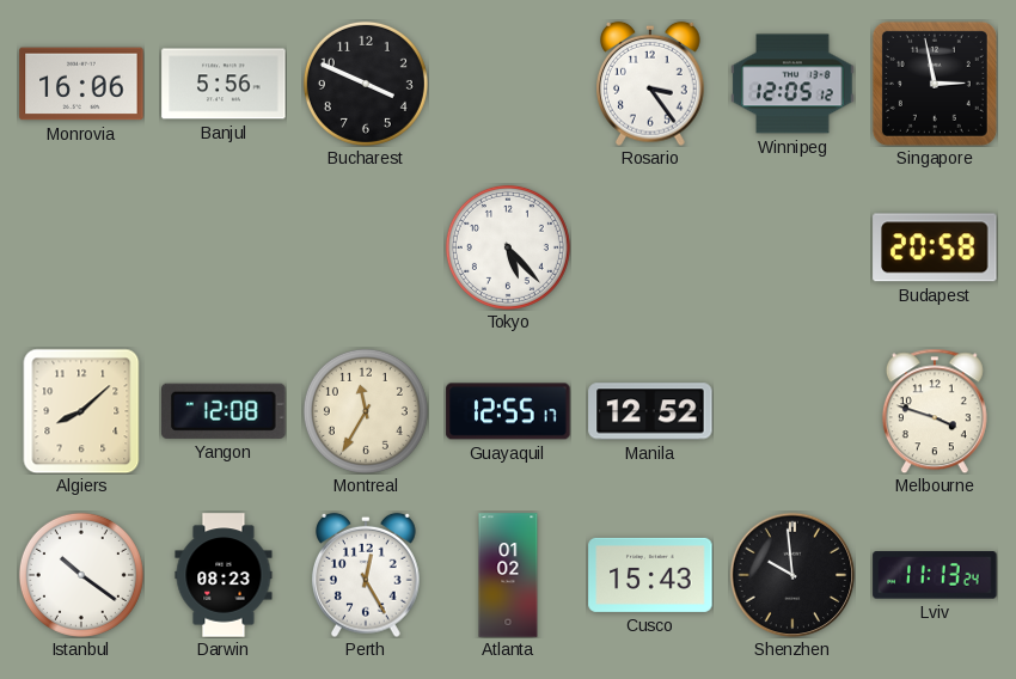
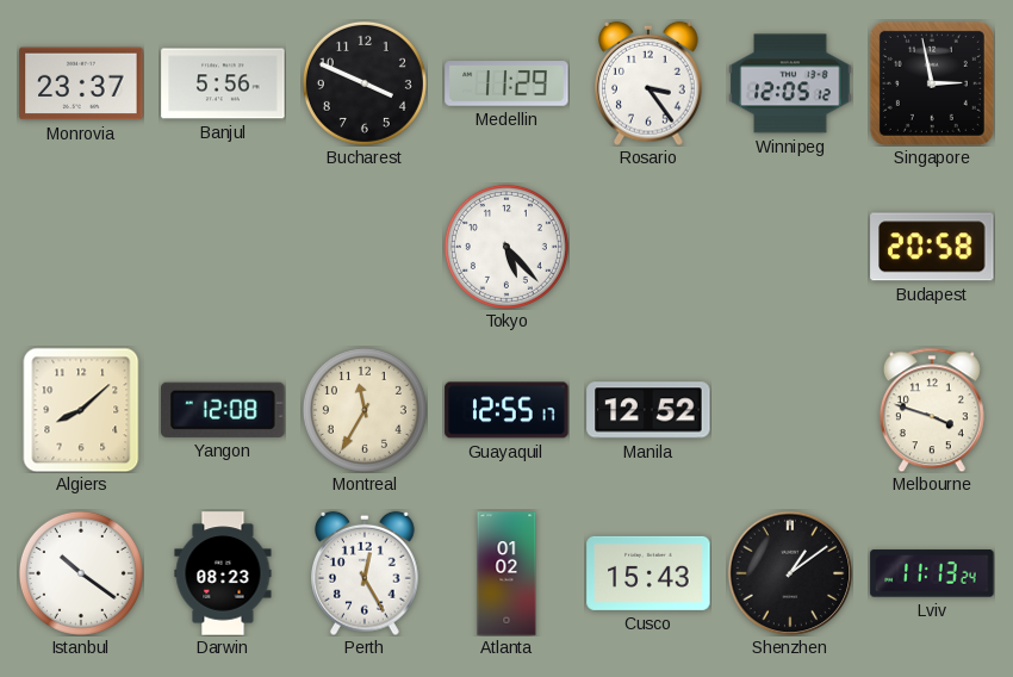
Monrovia: 16:06 -> 23:37
Medellin: none -> 11:29
Shenzhen: 9:59 -> 1:09
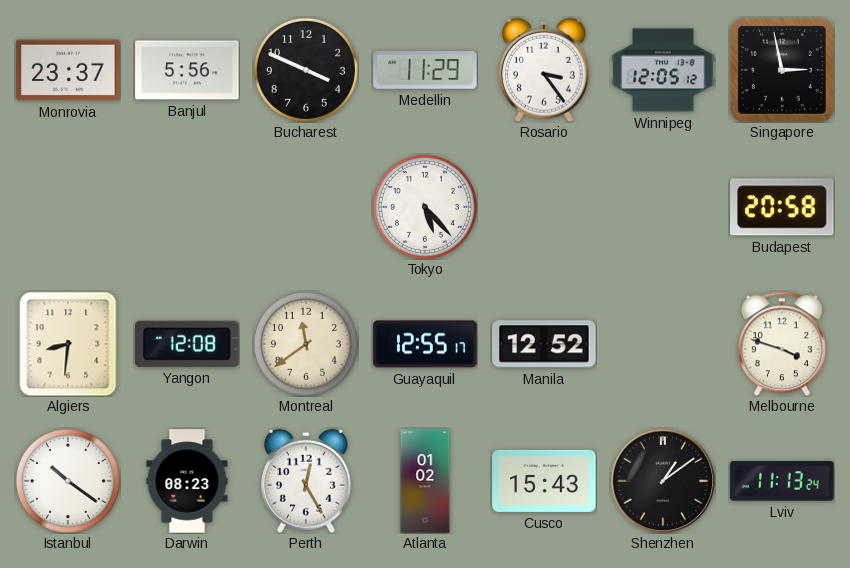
Algiers: 8:08 -> 8:31
Montreal: 11:35 -> 11:39
